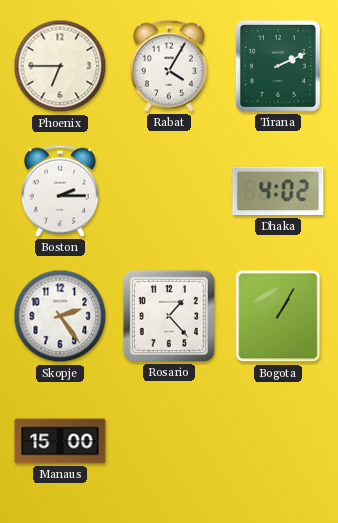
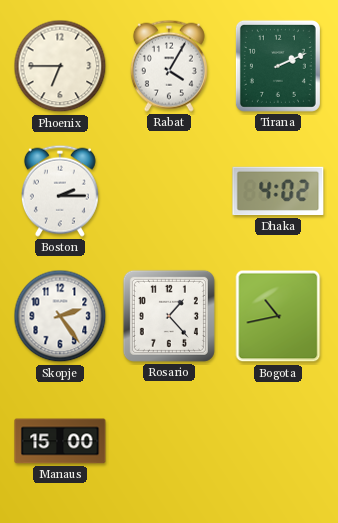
Bogota: 1:05 -> 10:43
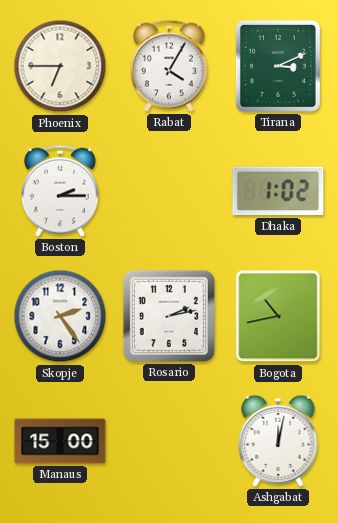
Tirana: 2:11 -> 3:11
Dhaka: 4:02 -> 1:02
Rosario: 1:23 -> 2:13
Ashgabat: none -> 12:02
